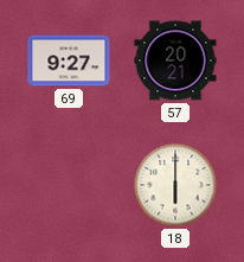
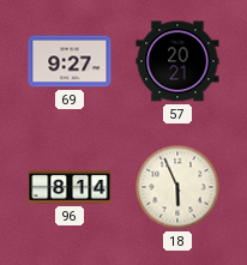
96: none -> 8:14
18: 6:00 -> 5:56
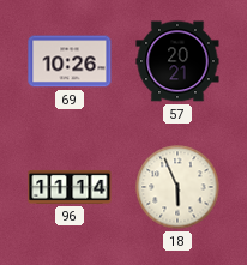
69: 9:27 -> 10:26
96: 8:14 -> 11:14
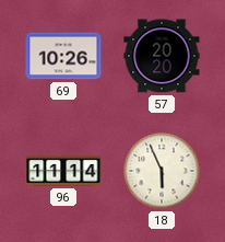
57: 20:21 -> 20:20
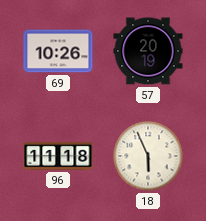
57: 20:20 -> 20:19
96: 11:14 -> 11:18
